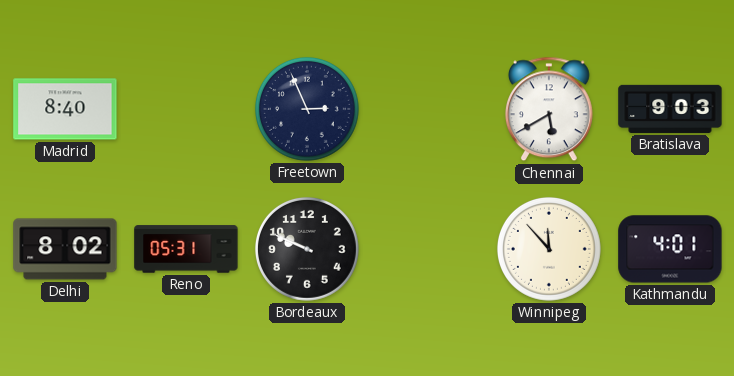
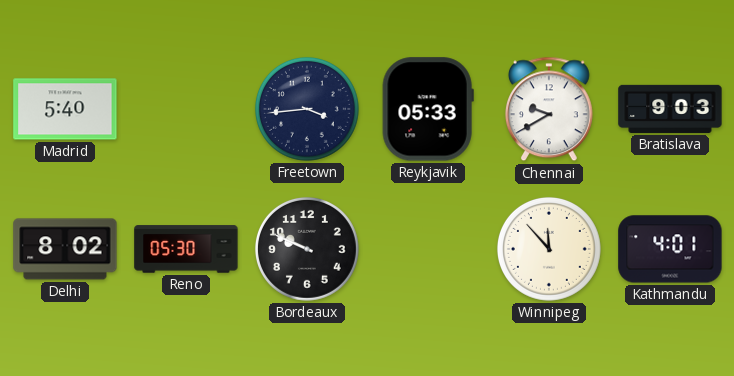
Madrid: 8:40 -> 5:40
Freetown: 2:56 -> 3:44
Reykjavik: none -> 05:33
Chennai: 5:40 -> 9:40
Reno: 05:31 -> 05:30
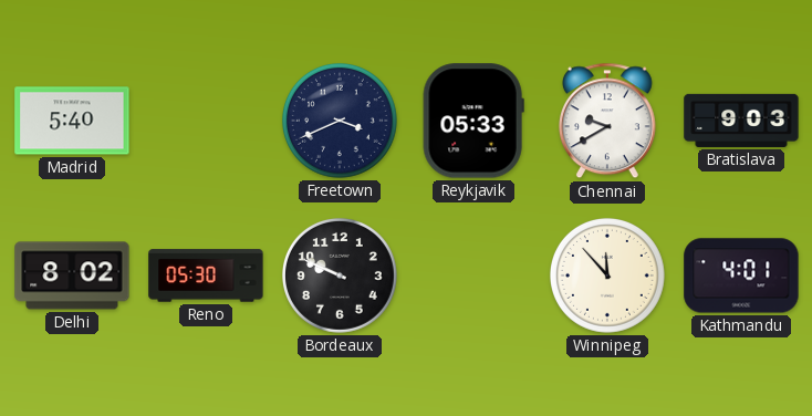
Freetown: 3:44 -> 3:41
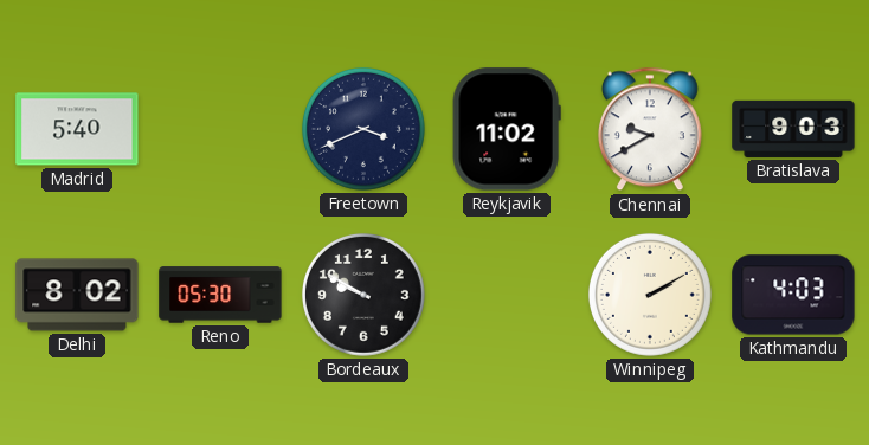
Reykjavik: 05:33 -> 11:02
Bordeaux: 9:49 -> 9:50
Winnipeg: 11:53 -> 2:10
Kathmandu: 4:01 -> 4:03
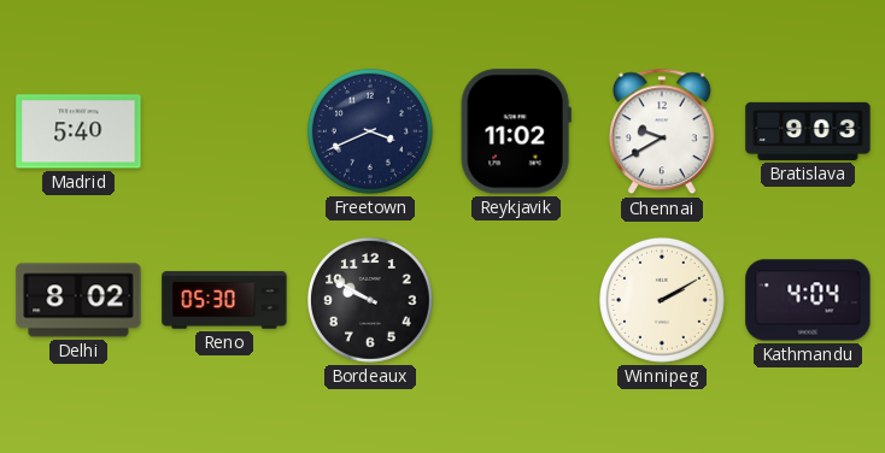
Kathmandu: 4:03 -> 4:04
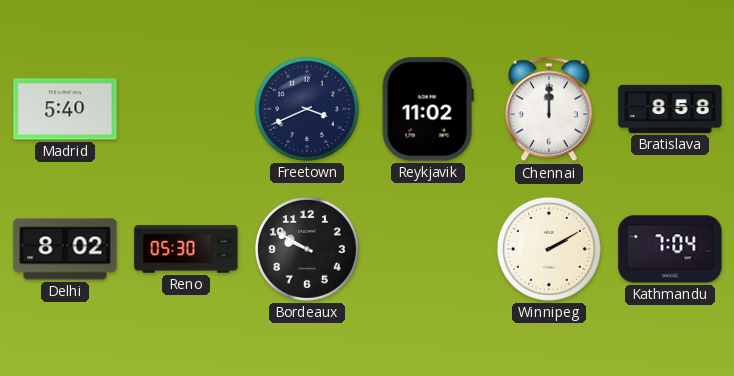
Chennai: 9:40 -> 12:00
Bratislava: 9:03 -> 8:58
Kathmandu: 4:04 -> 7:04
